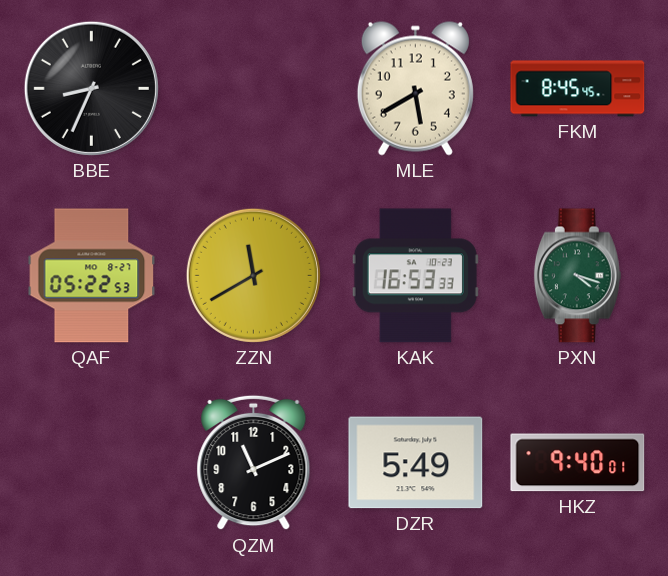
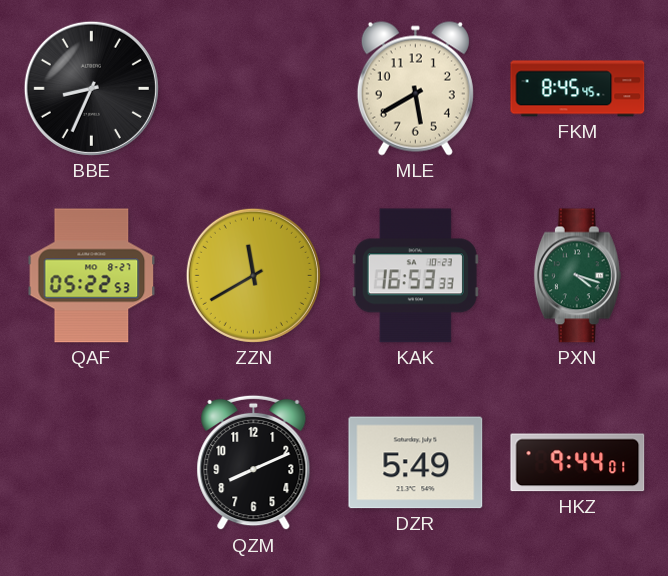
QZM: 11:11 -> 8:11
HKZ: 9:40 -> 9:44
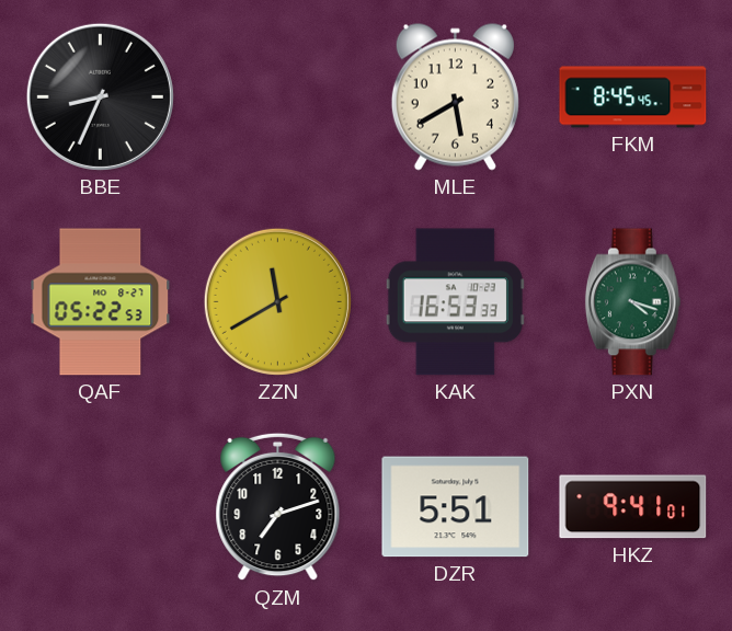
QZM: 8:11 -> 7:12
DZR: 5:49 -> 5:51
HKZ: 9:44 -> 9:41
